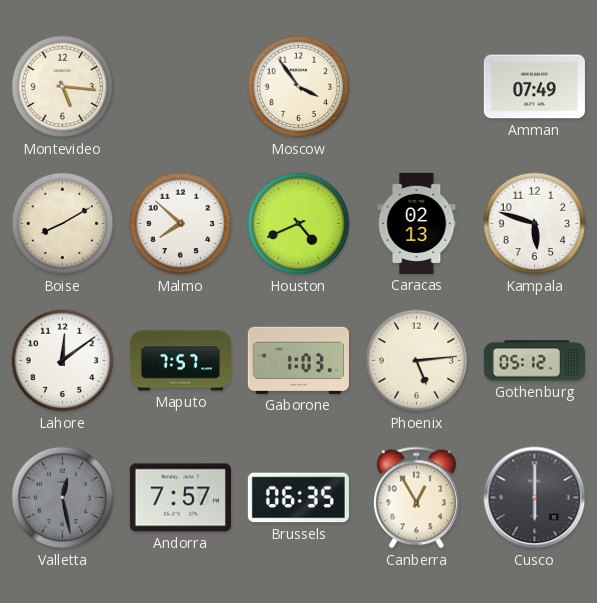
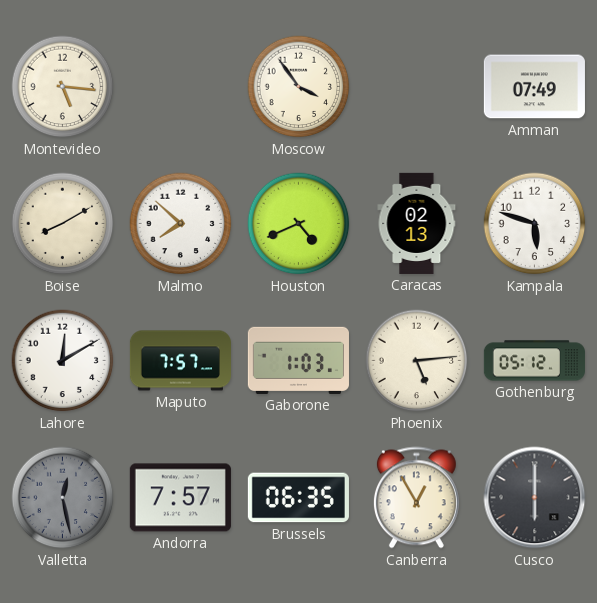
Lahore: 12:09 -> 12:10
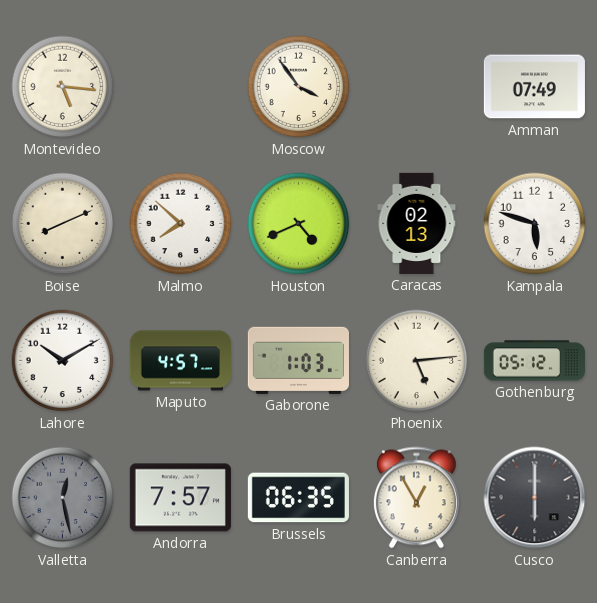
Boise: 8:10 -> 8:11
Lahore: 12:10 -> 10:10
Maputo: 7:57 -> 4:57
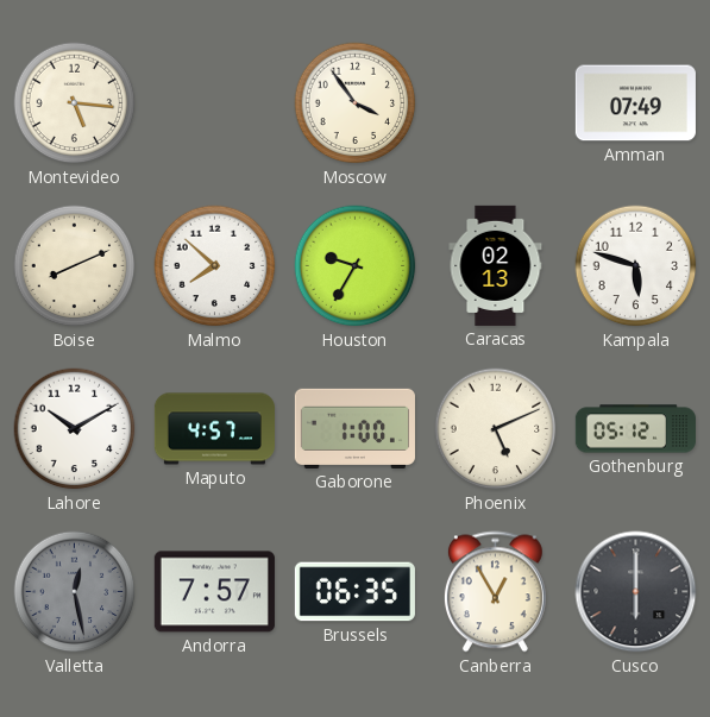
Houston: 4:41 -> 9:35
Gaborone: 1:03 -> 1:00
Phoenix: 5:14 -> 5:11
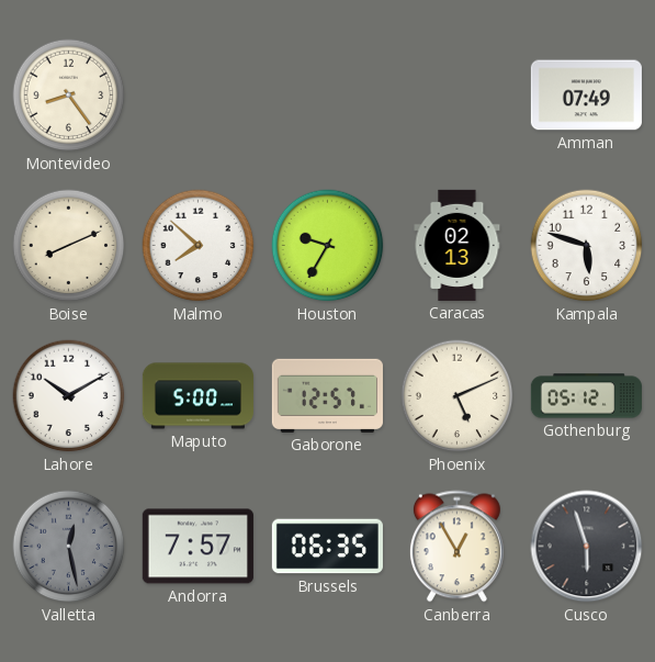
Montevideo: 5:16 -> 8:24
Moscow: 3:54 -> none
Maputo: 4:57 -> 5:00
Gaborone: 1:00 -> 12:57
Cusco: 6:00 -> 5:57
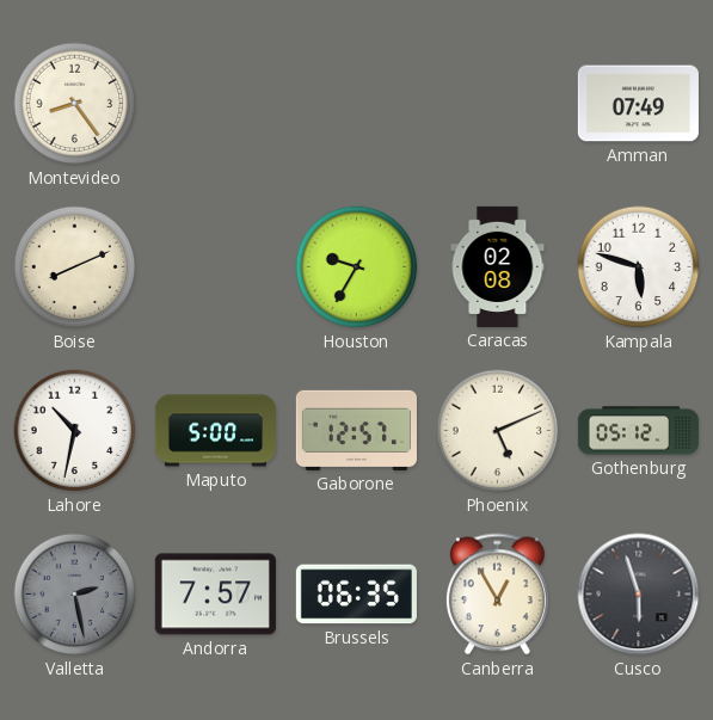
Malmo: 7:52 -> none
Caracas: 02:13 -> 02:08
Lahore: 10:10 -> 10:32
Valletta: 12:28 -> 2:28
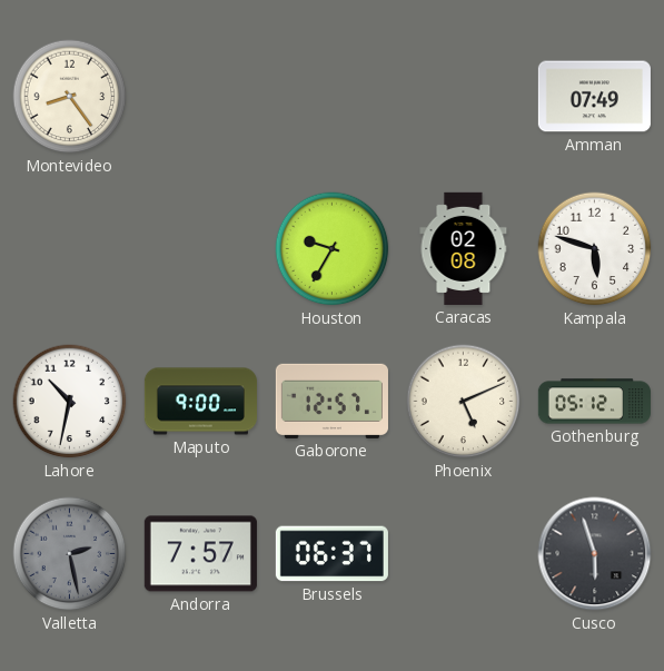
Boise: 8:11 -> none
Maputo: 5:00 -> 9:00
Brussels: 06:35 -> 06:37
Canberra: 12:55 -> none
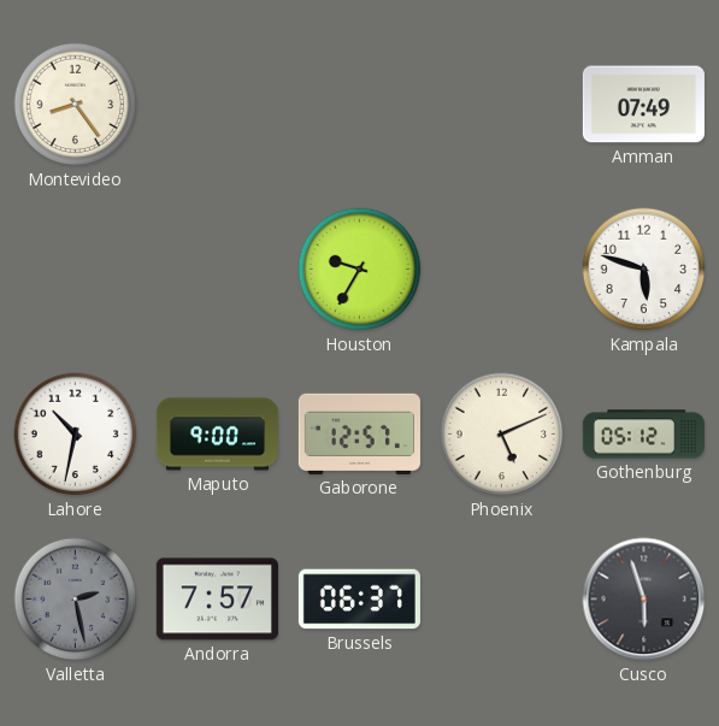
Caracas: 02:08 -> none
